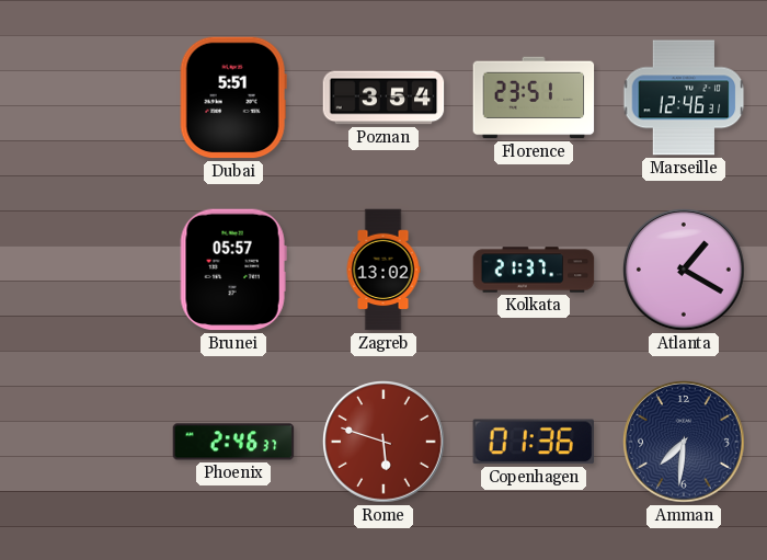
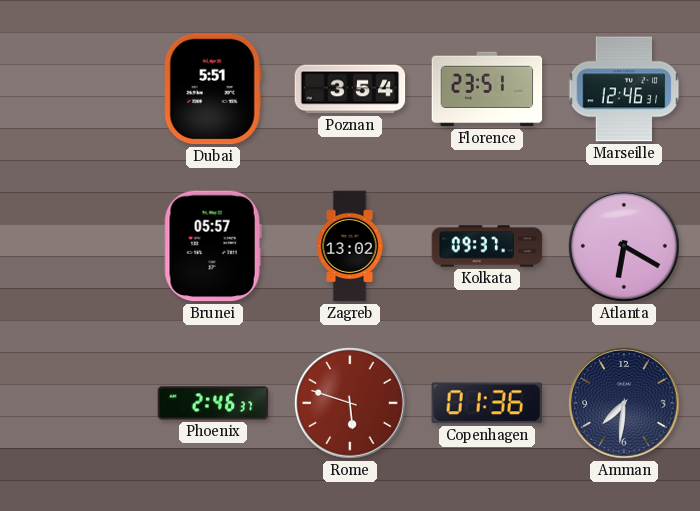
Kolkata: 21:37 -> 09:37
Atlanta: 1:20 -> 6:20
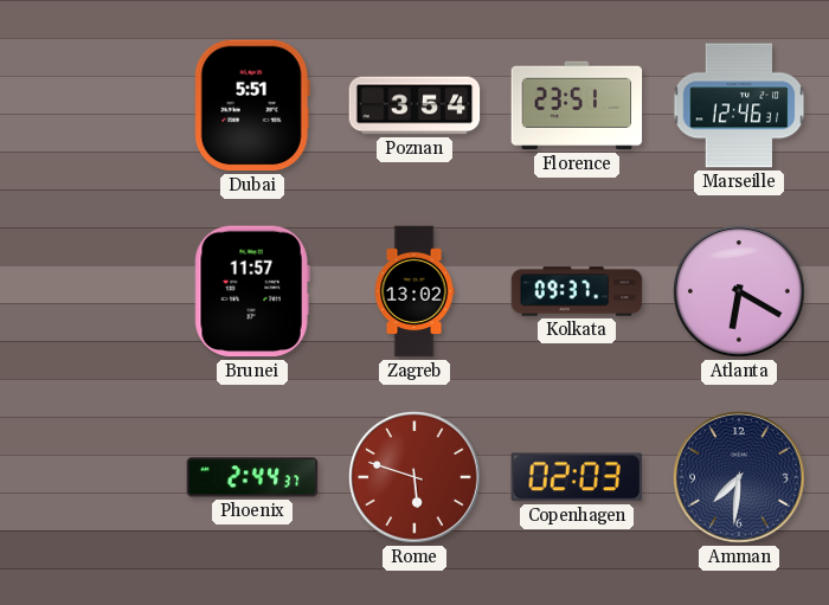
Brunei: 05:57 -> 11:57
Phoenix: 2:46 -> 2:44
Copenhagen: 01:36 -> 02:03
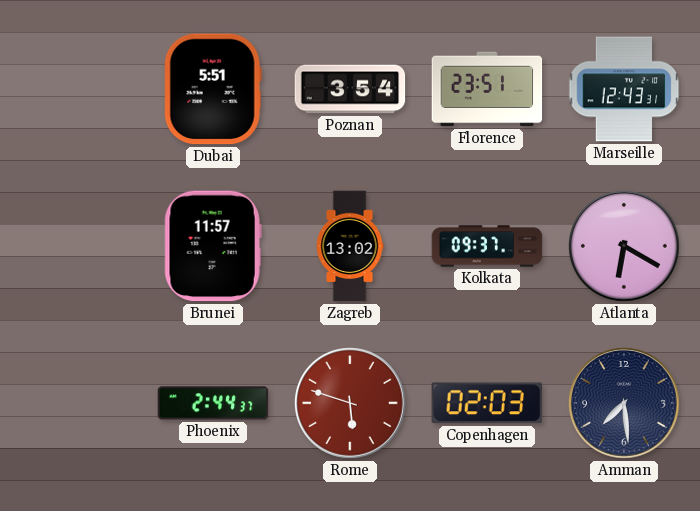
Marseille: 12:46 -> 12:43
Amman: 7:31 -> 7:29
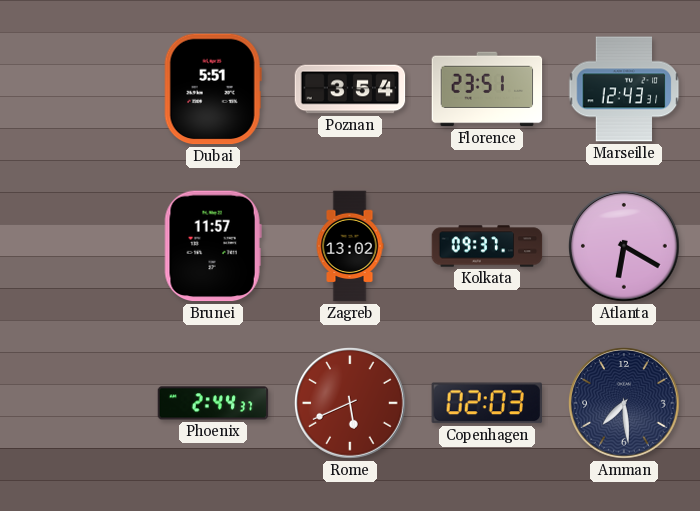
Rome: 5:48 -> 5:41
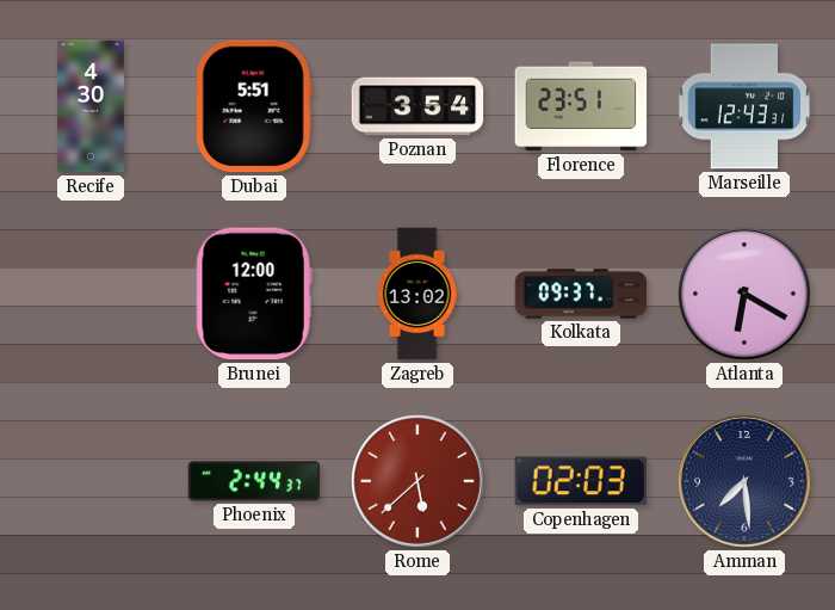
Recife: none -> 4:30
Brunei: 11:57 -> 12:00
Rome: 5:41 -> 5:38
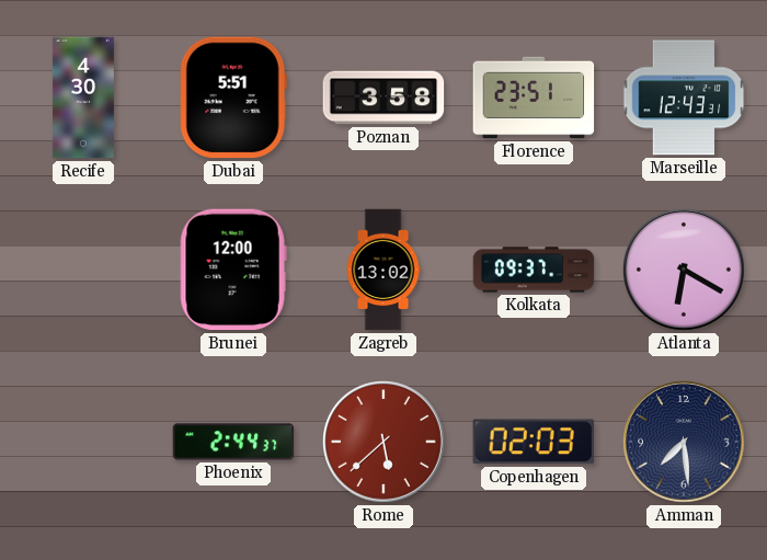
Poznan: 3:54 -> 3:58
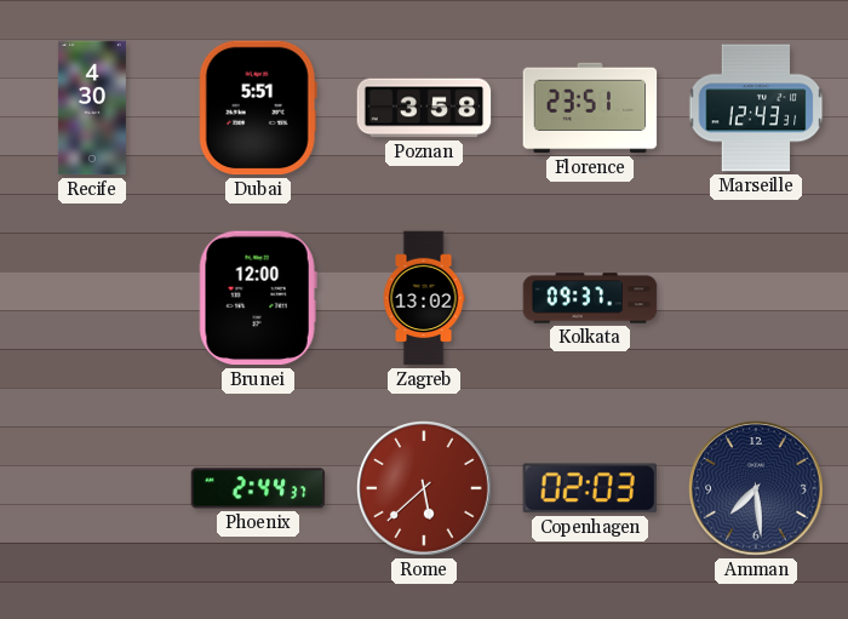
Atlanta: 6:20 -> none
